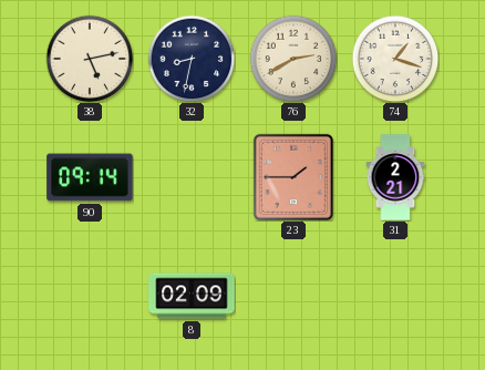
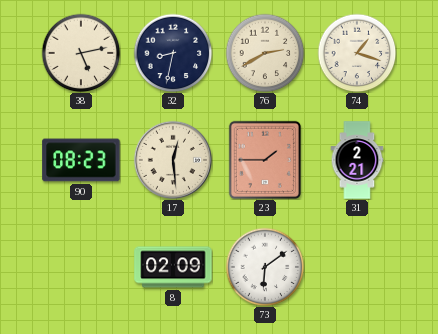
90: 09:14 -> 08:23
17: none -> 12:29
73: none -> 6:09
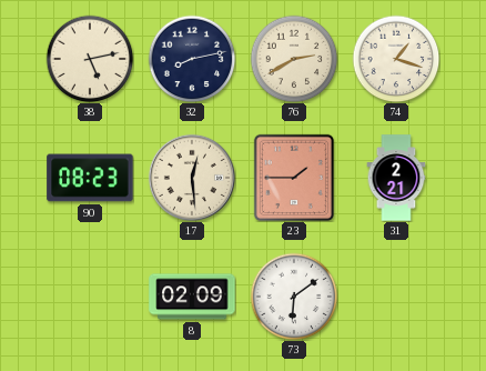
32: 8:32 -> 8:13
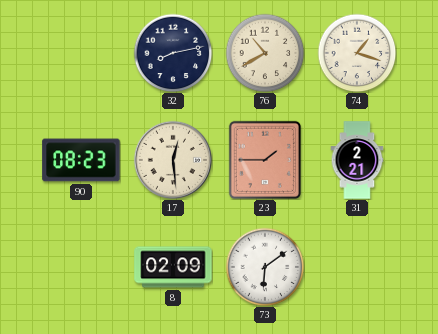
38: 5:13 -> none
76: 2:40 -> 10:40
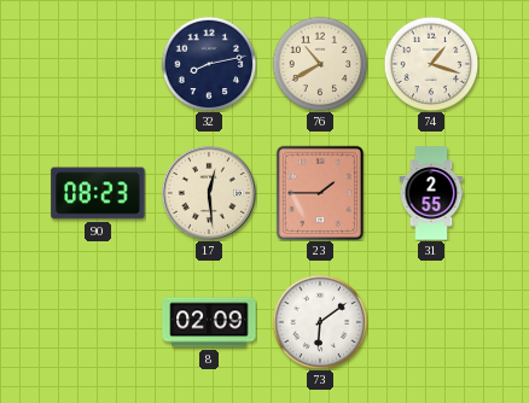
31: 2:21 -> 2:55
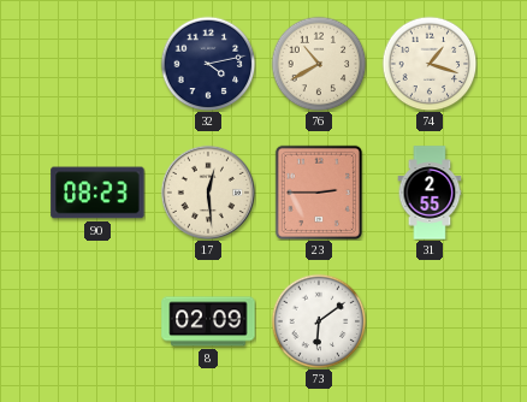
32: 8:13 -> 4:13
23: 1:45 -> 2:45
